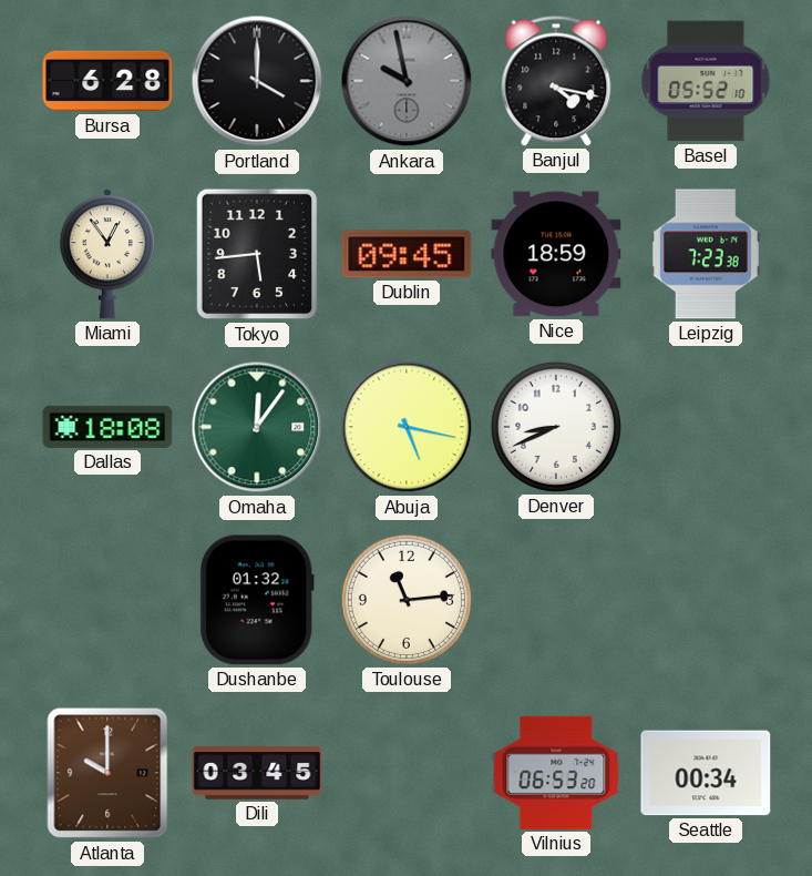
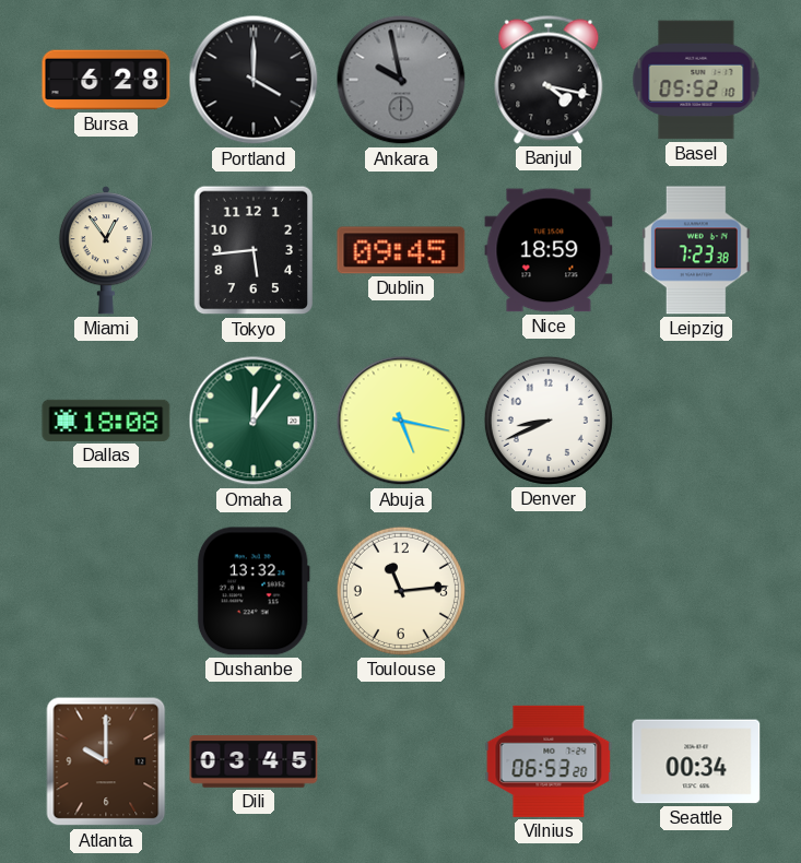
Dushanbe: 01:32 -> 13:32
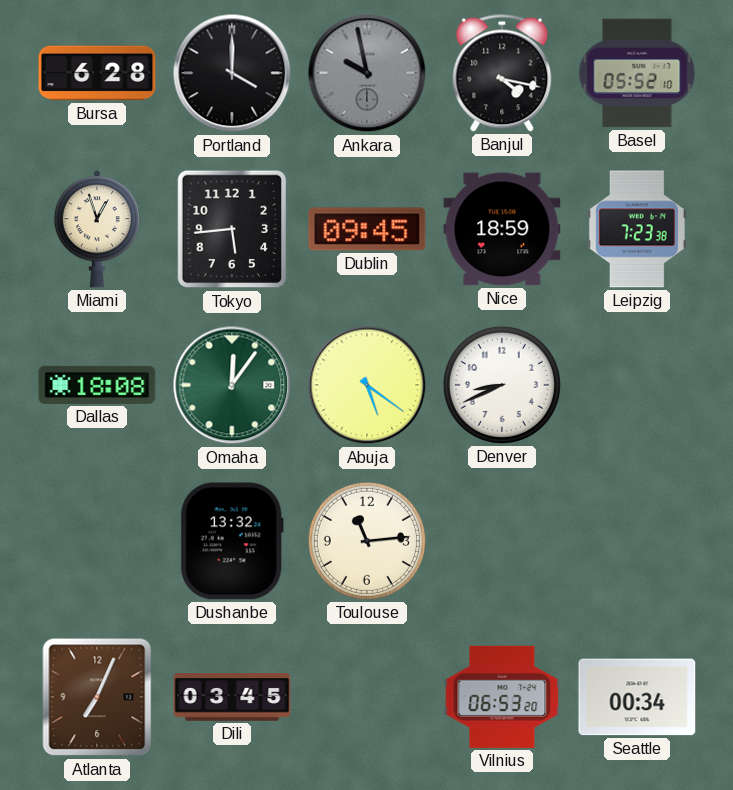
Miami: 12:54 -> 12:57
Abuja: 5:17 -> 5:21
Atlanta: 10:00 -> 7:04
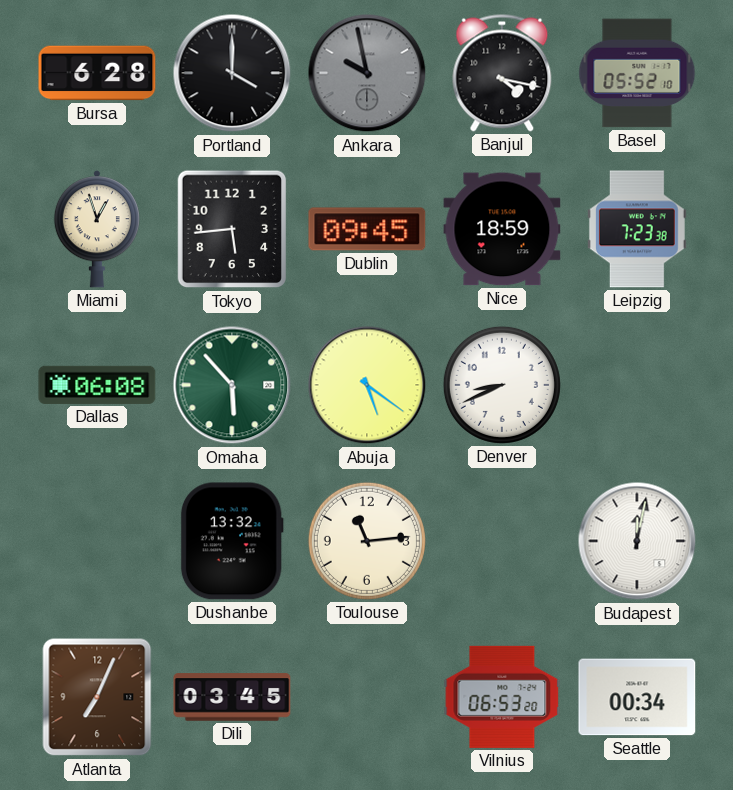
Dallas: 18:08 -> 06:08
Omaha: 12:06 -> 5:53
Budapest: none -> 12:02
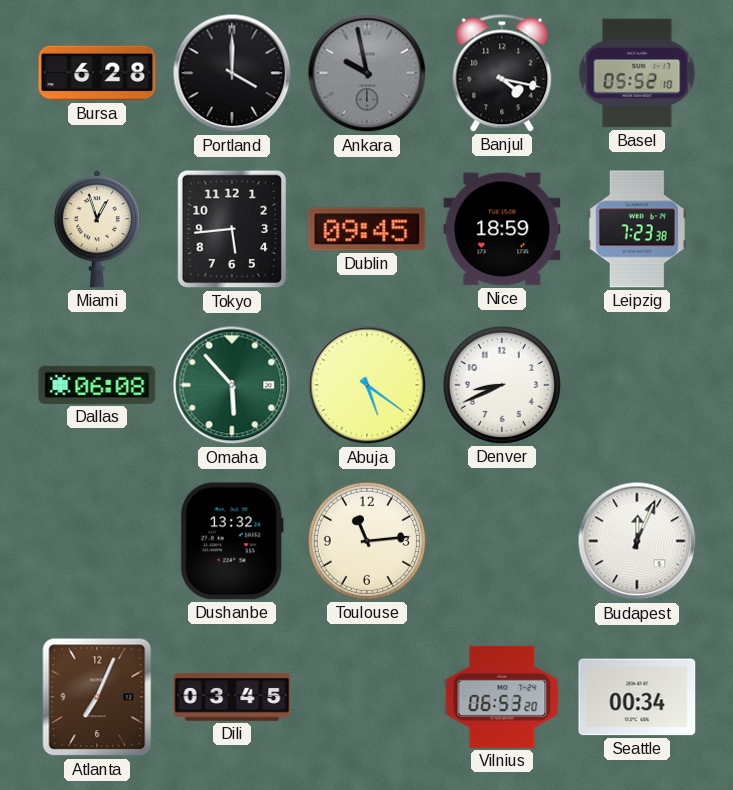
Budapest: 12:02 -> 12:04
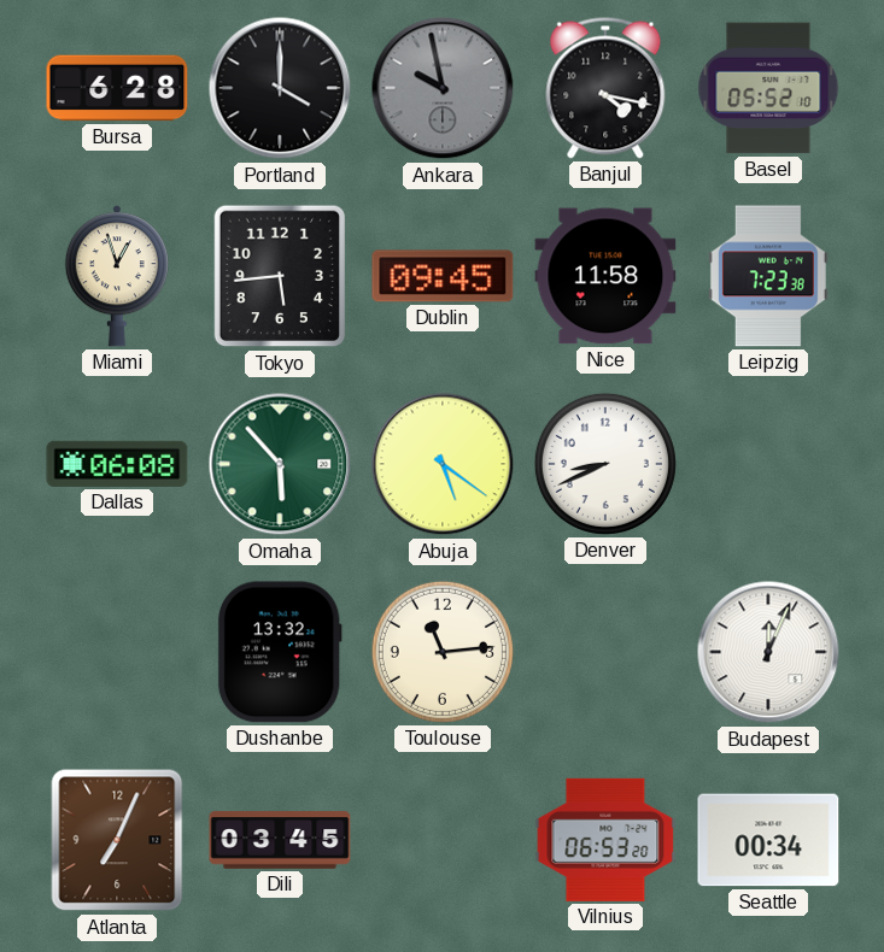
Nice: 18:59 -> 11:58
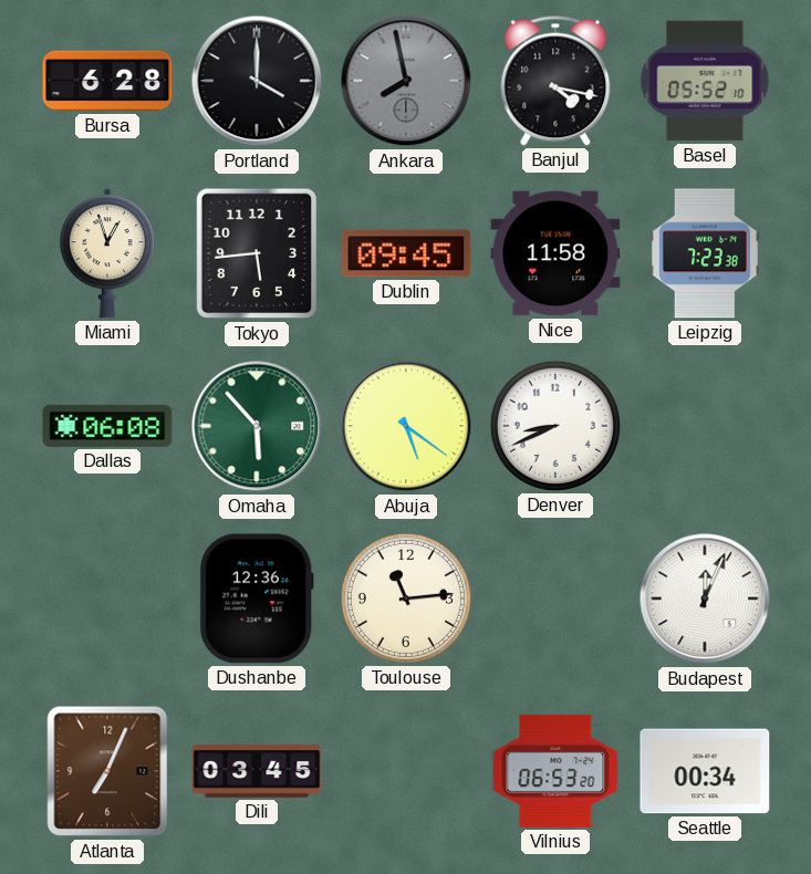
Ankara: 9:58 -> 7:58
Dushanbe: 13:32 -> 12:36
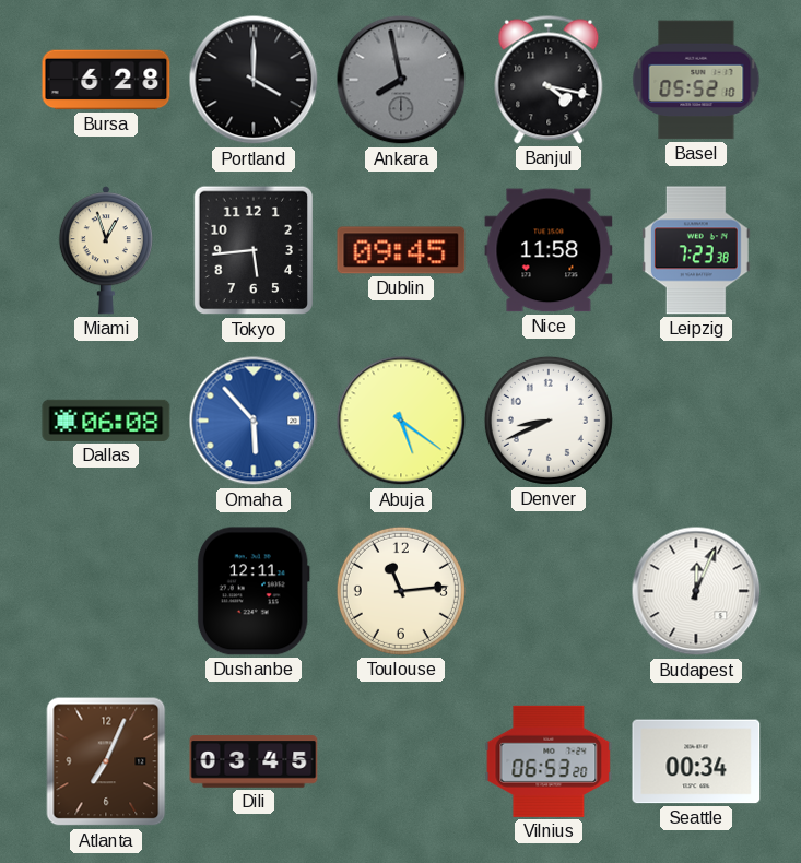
Omaha dial: green -> blue
Dushanbe: 12:36 -> 12:11
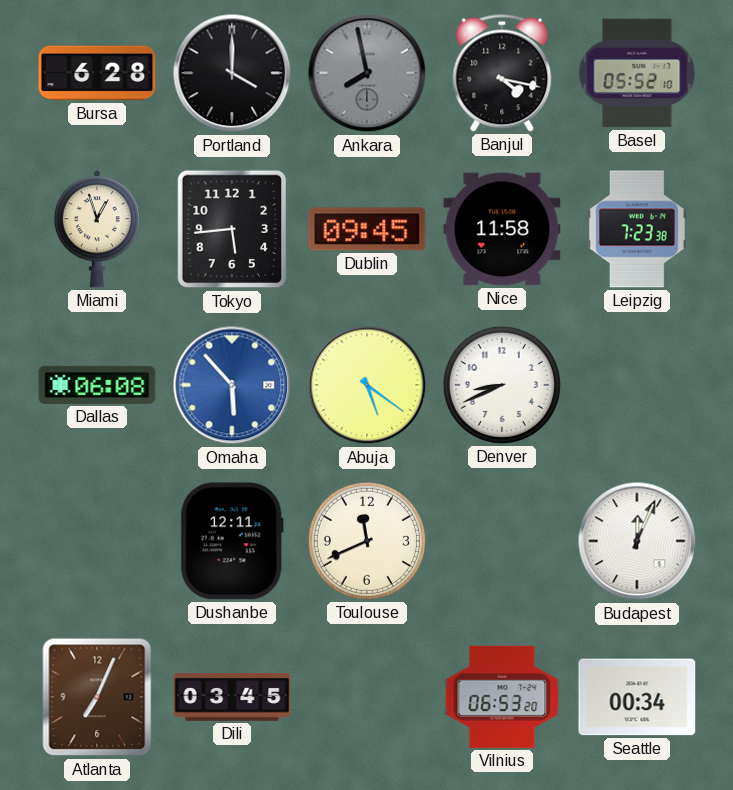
Toulouse: 11:14 -> 11:41
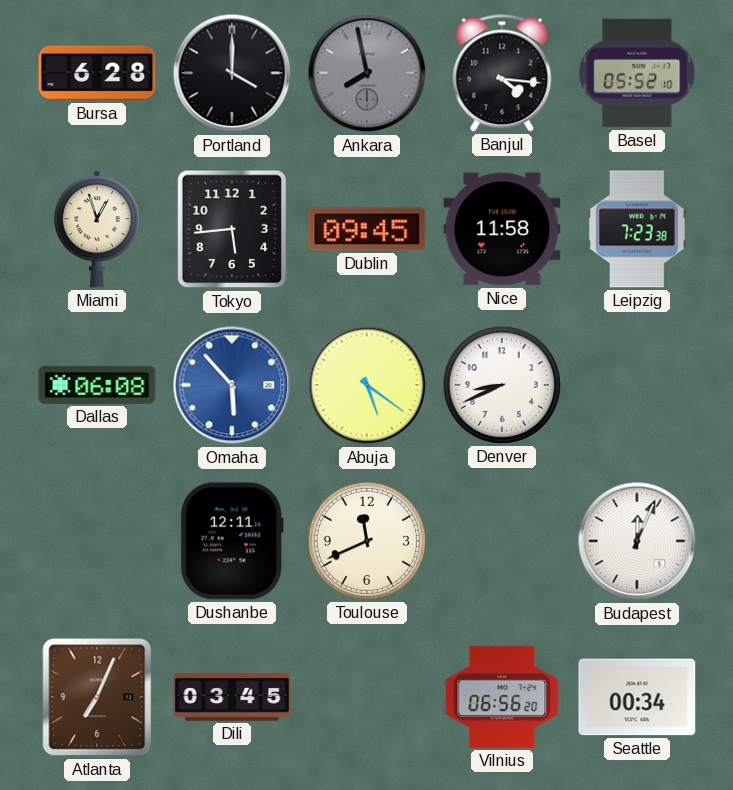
Banjul: 4:17 -> 4:16
Vilnius: 06:53 -> 06:56
